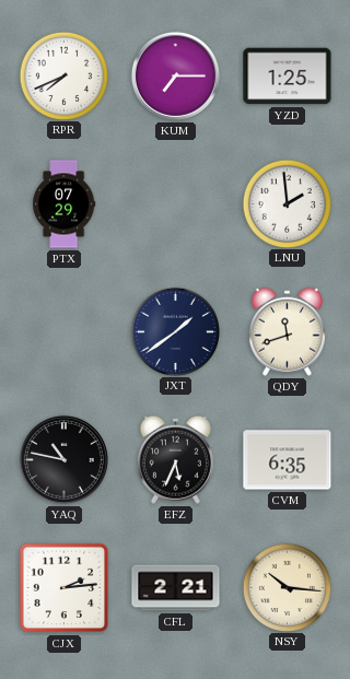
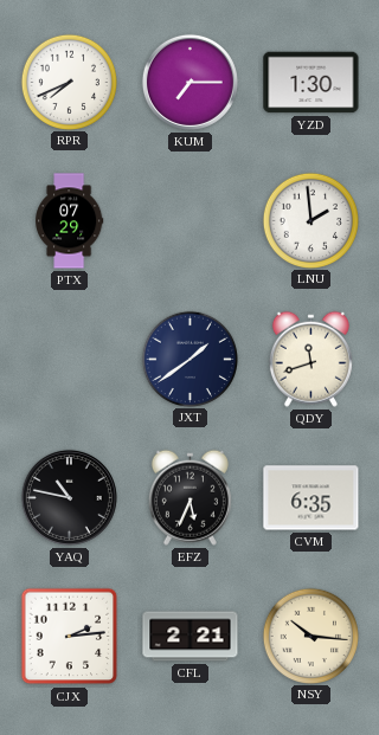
YZD: 1:25 -> 1:30
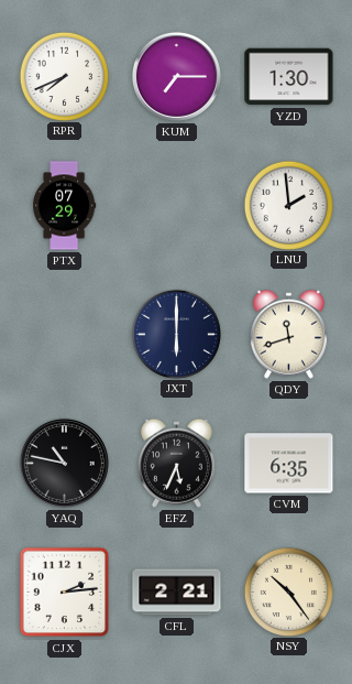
JXT: 1:39 -> 6:00
NSY: 10:16 -> 10:24
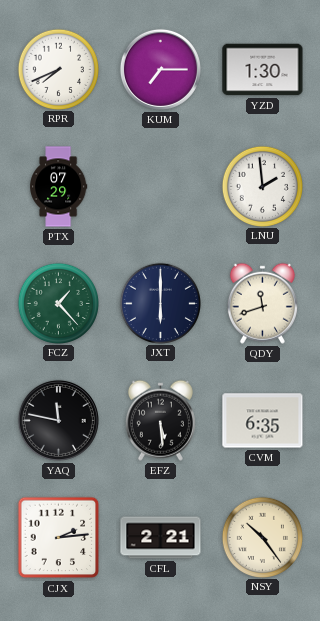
FCZ: none -> 1:23
YAQ: 10:47 -> 11:47
EFZ: 5:34 -> 5:29
